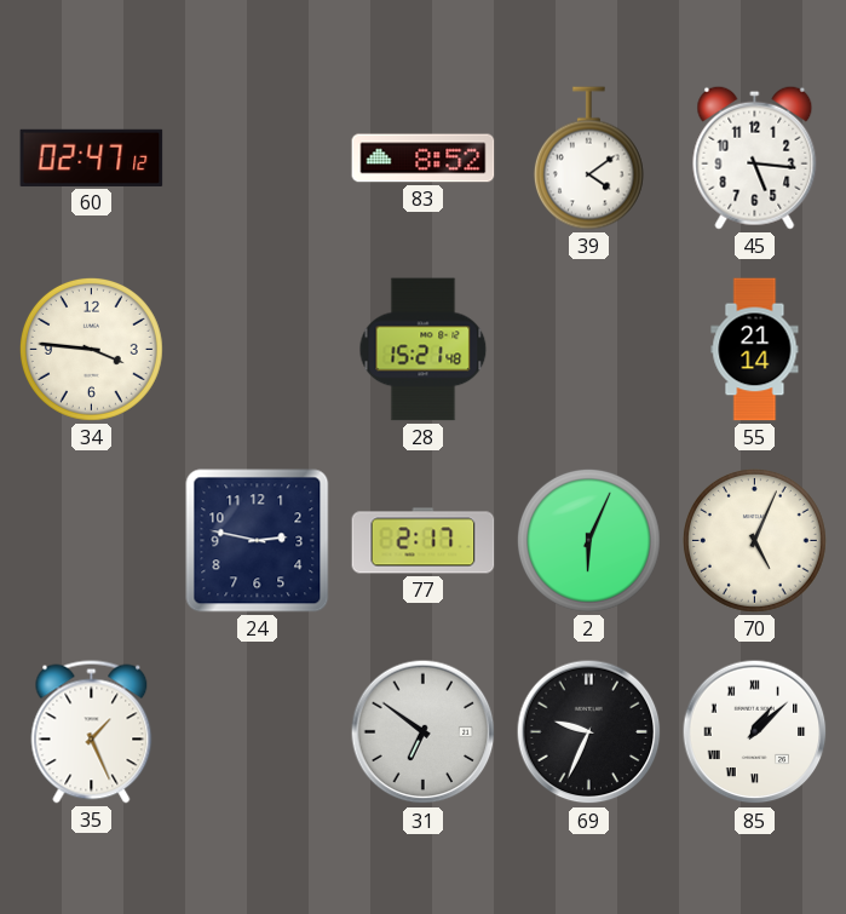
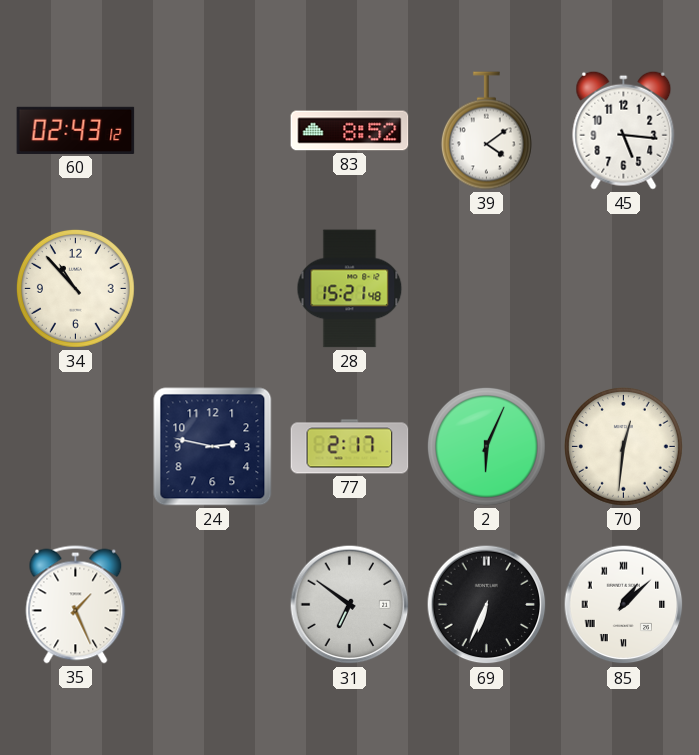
60: 02:47 -> 02:43
34: 3:46 -> 10:53
55: 21:14 -> none
70: 5:04 -> 12:31
69: 9:34 -> 6:34
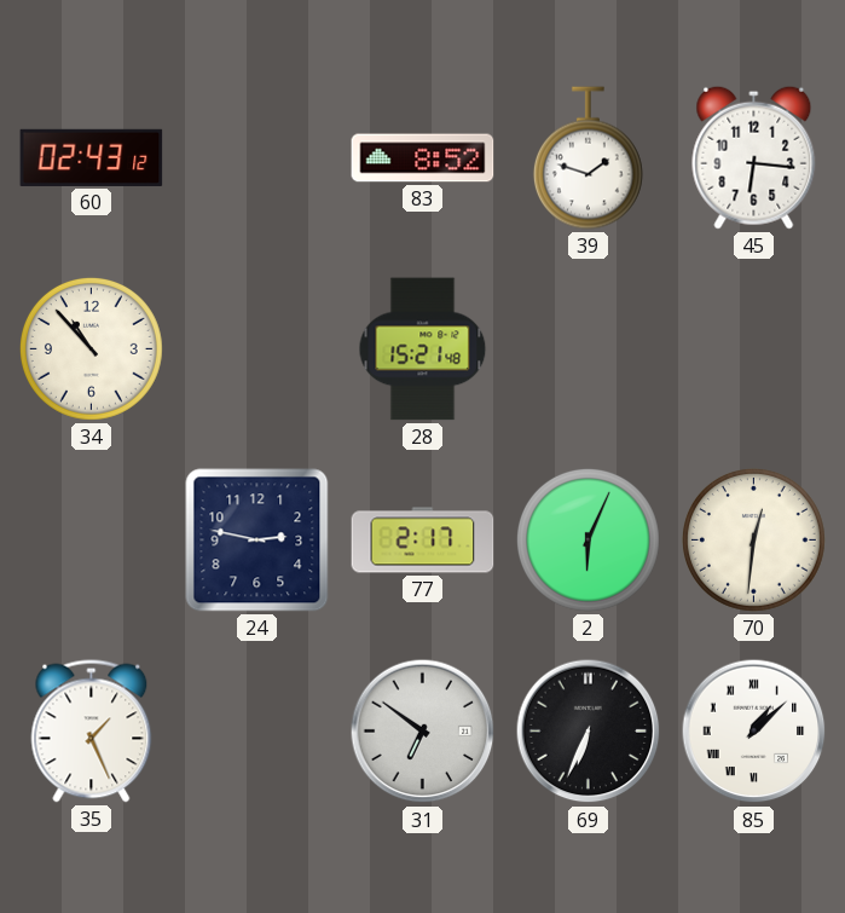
39: 4:09 -> 1:48
45: 5:16 -> 6:16
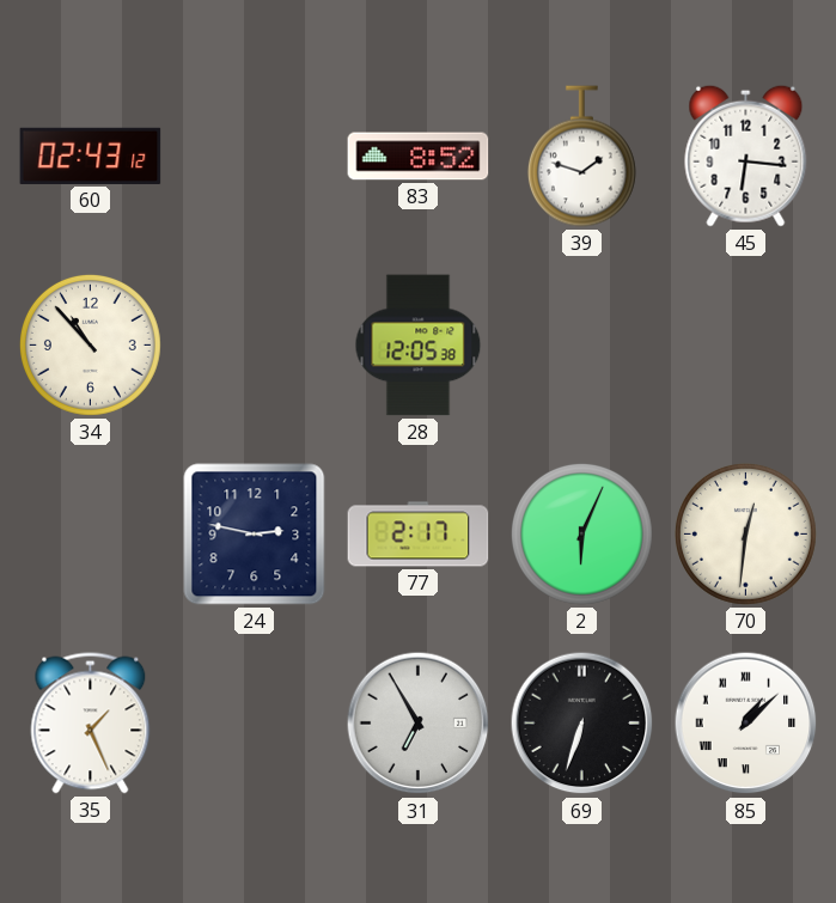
28: 15:21 -> 12:05
31: 6:51 -> 6:55
69: 6:34 -> 6:33
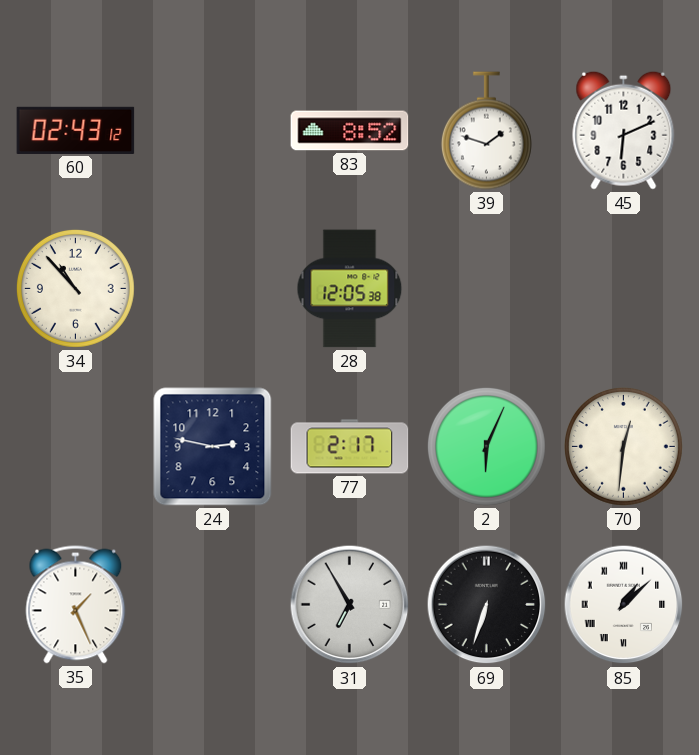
45: 6:16 -> 6:11
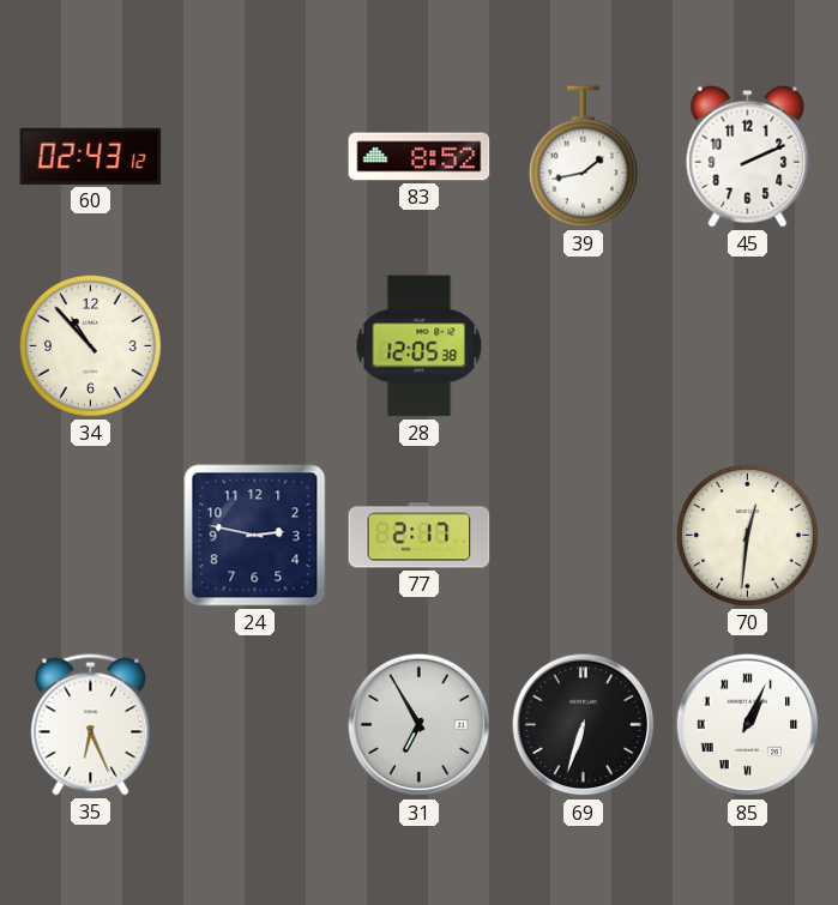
39: 1:48 -> 1:43
45: 6:11 -> 2:11
2: 6:04 -> none
35: 1:26 -> 6:26
85: 1:08 -> 1:04
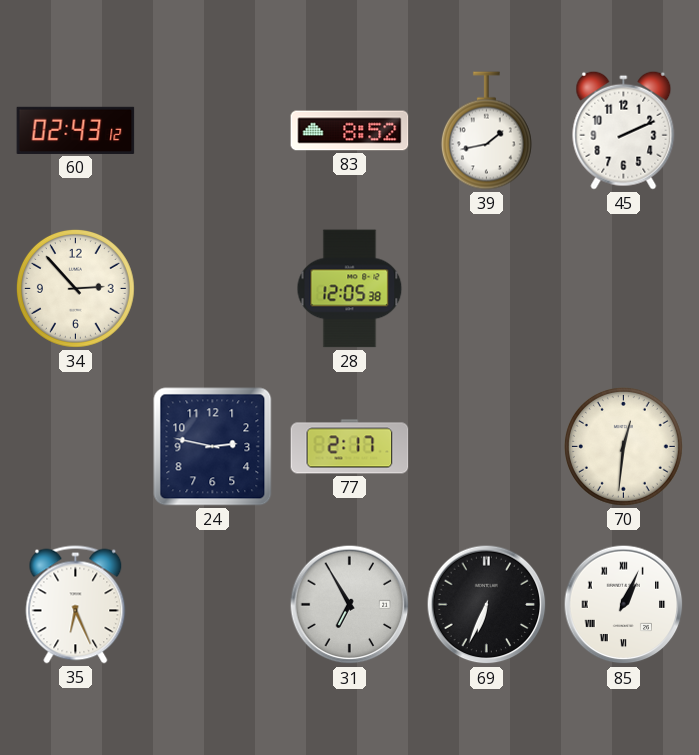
34: 10:53 -> 2:53
69: 6:33 -> 6:34
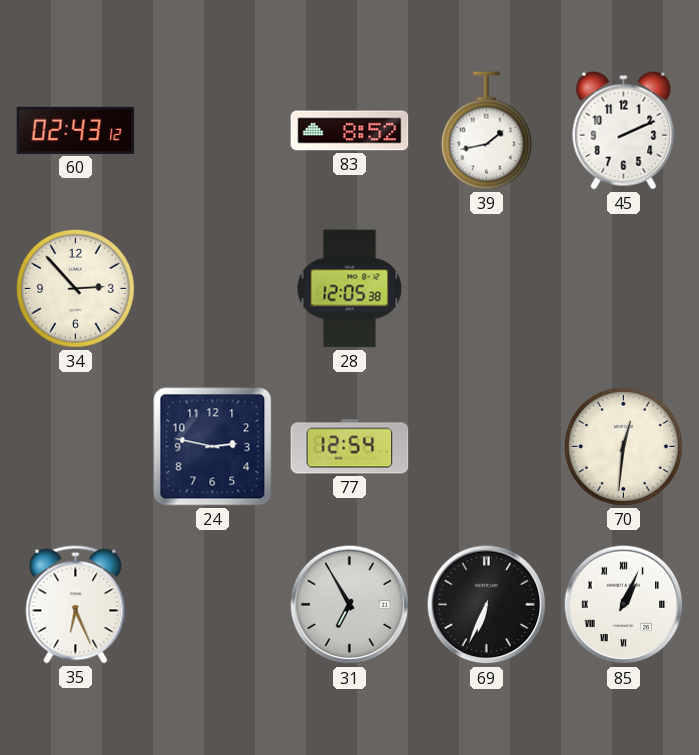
77: 2:17 -> 12:54
